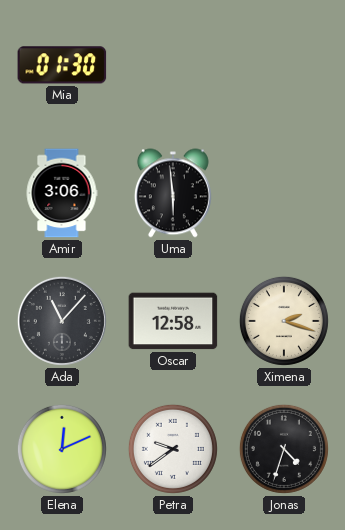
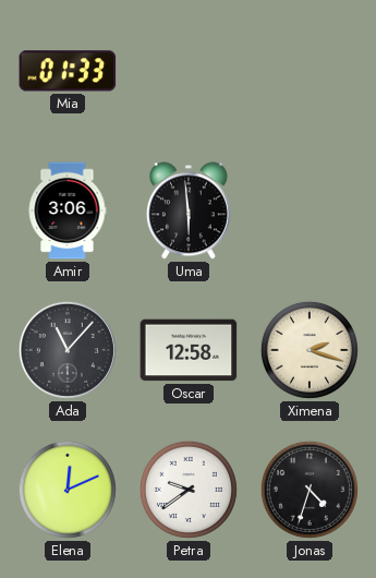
Mia: 01:30 -> 01:33
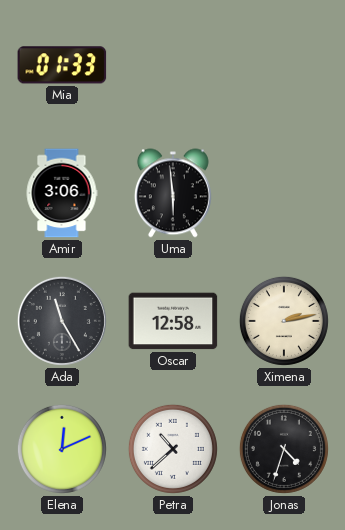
Ada: 11:07 -> 11:25
Ximena: 2:18 -> 2:13
Petra: 9:39 -> 10:38
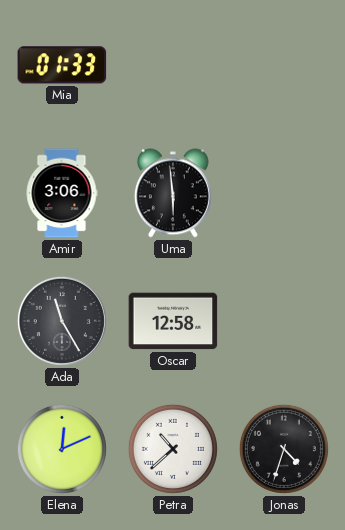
Ximena: 2:13 -> none
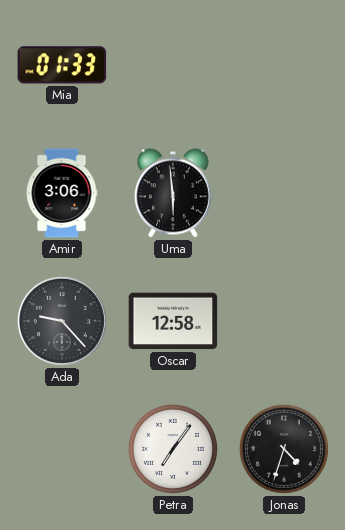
Ada: 11:25 -> 9:23
Elena: 12:11 -> none
Petra: 10:38 -> 7:06
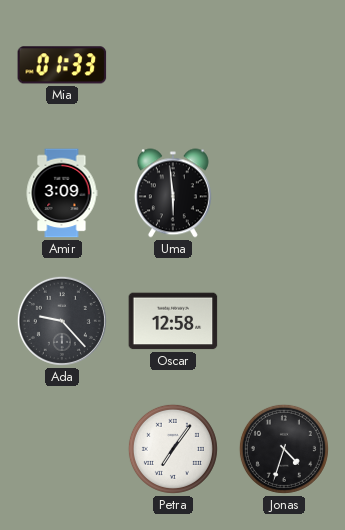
Amir: 3:06 -> 3:09
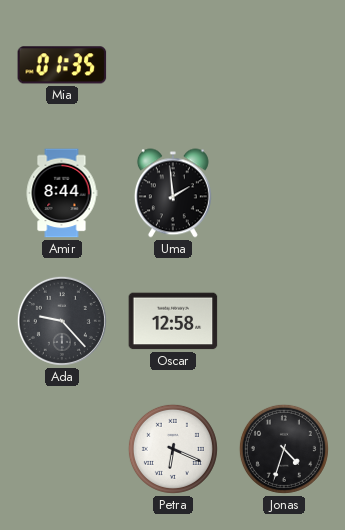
Mia: 01:33 -> 01:35
Amir: 3:09 -> 8:44
Uma: 5:59 -> 1:59
Petra: 7:06 -> 6:19
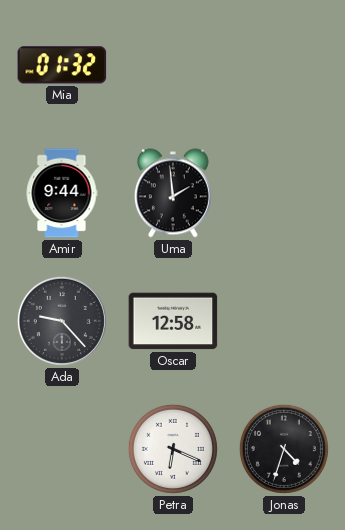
Mia: 01:35 -> 01:32
Amir: 8:44 -> 9:44
